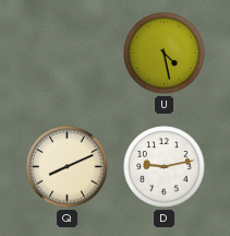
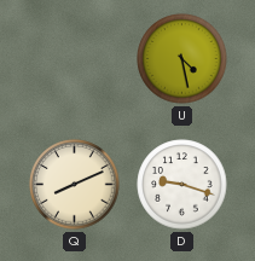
D: 9:13 -> 9:18
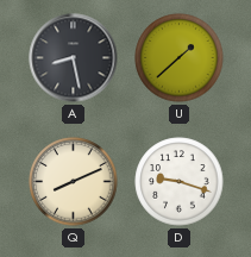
A: none -> 8:28
U: 4:28 -> 1:38
